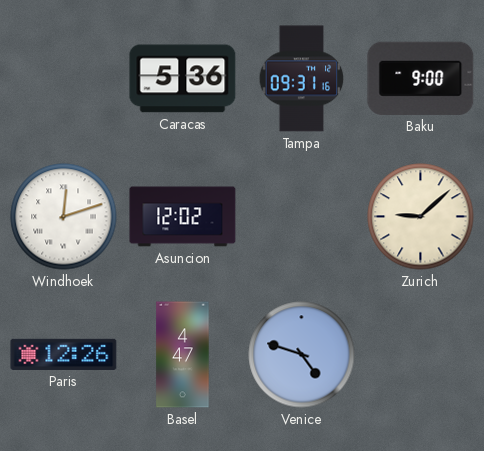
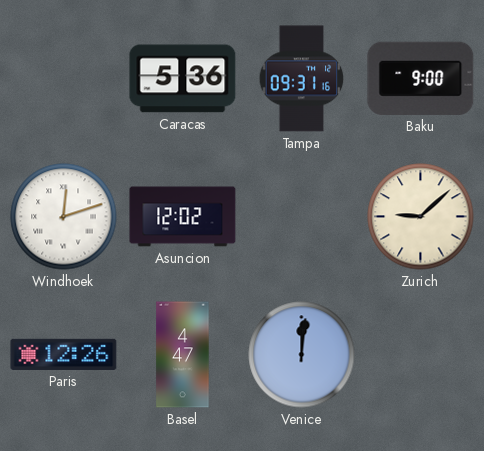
Venice: 4:48 -> 12:01
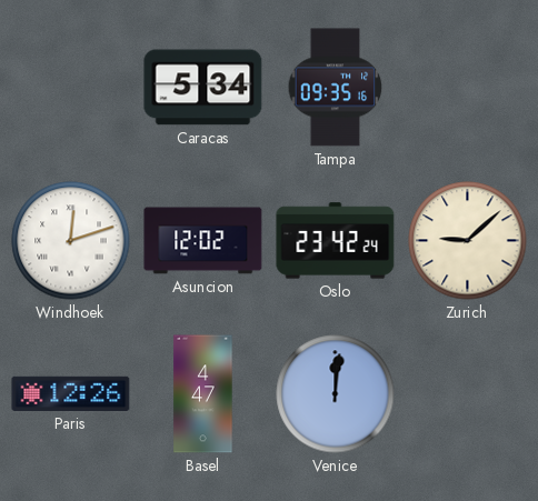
Caracas: 5:36 -> 5:34
Tampa: 09:31 -> 09:35
Baku: 9:00 -> none
Oslo: none -> 23:42
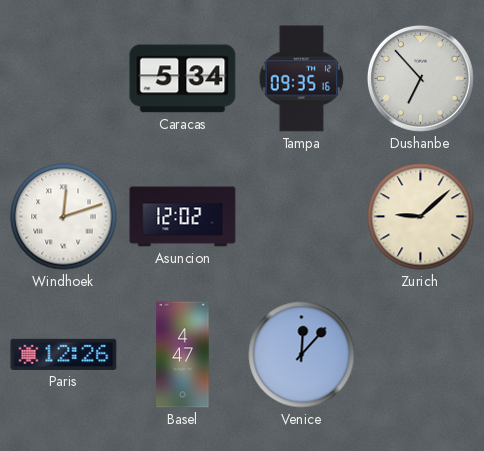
Dushanbe: none -> 6:53
Oslo: 23:42 -> none
Venice: 12:01 -> 12:07
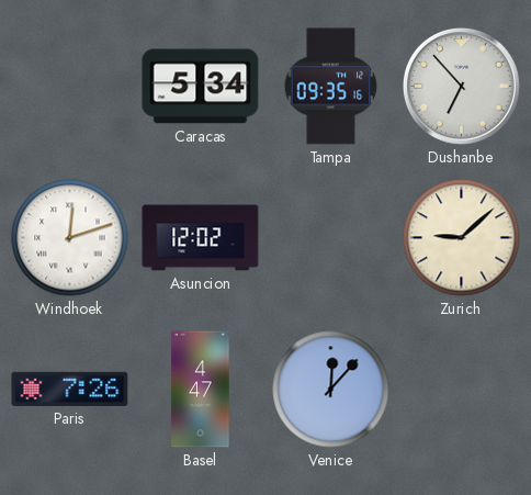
Paris: 12:26 -> 7:26
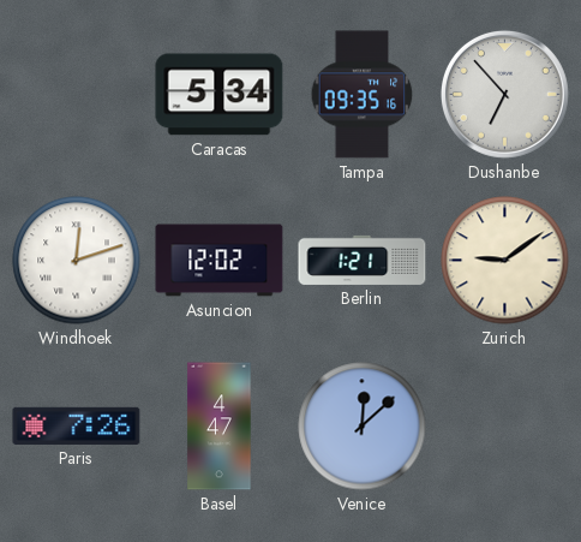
Berlin: none -> 1:21
Zurich: 9:08 -> 9:09
Venice: 12:07 -> 12:08
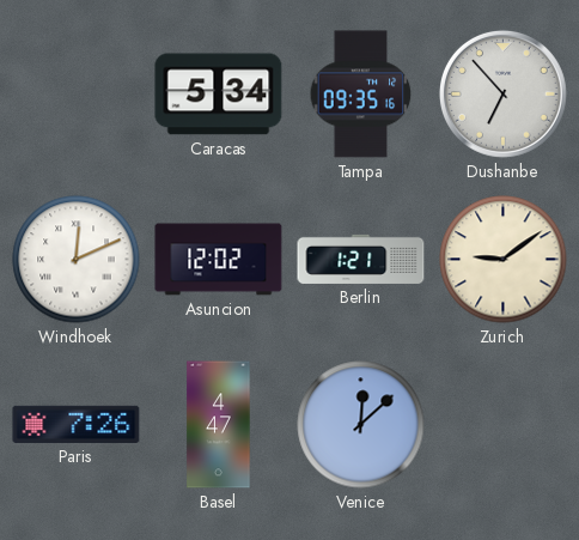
Windhoek: 12:12 -> 12:11
